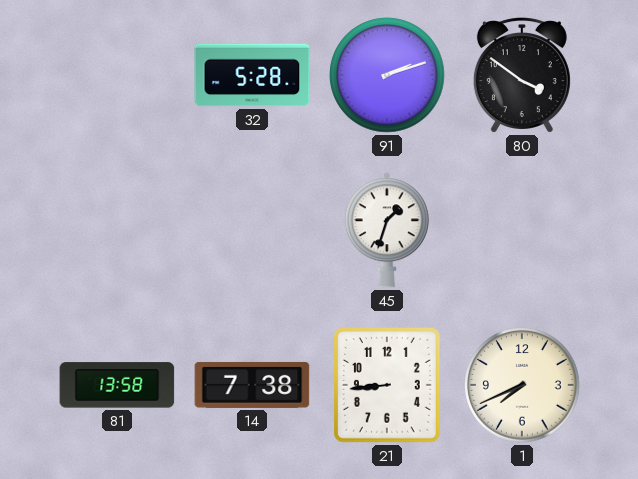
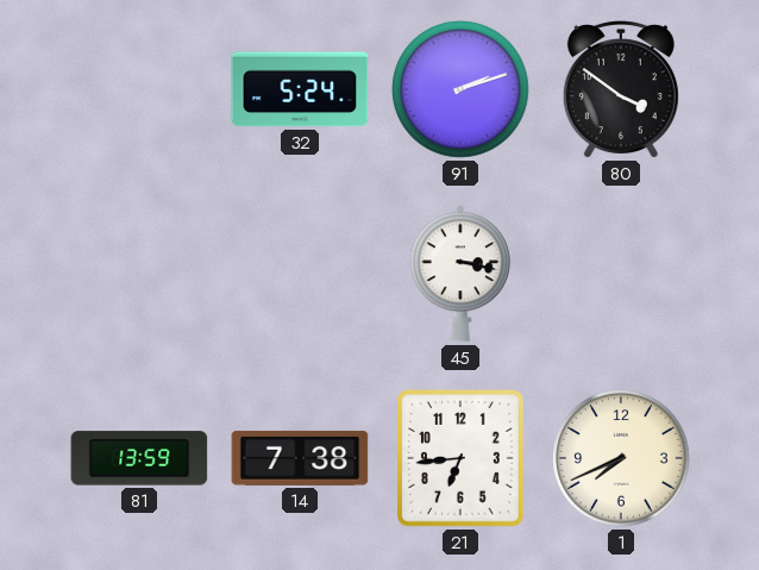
32: 5:28 -> 5:24
45: 1:33 -> 3:17
81: 13:58 -> 13:59
21: 8:44 -> 6:44
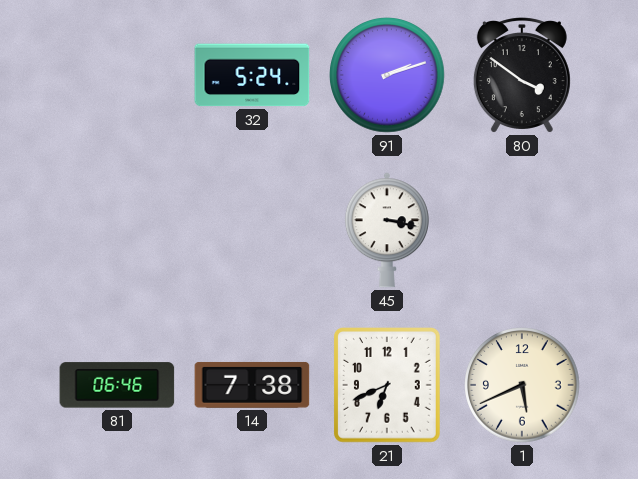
81: 13:59 -> 06:46
21: 6:44 -> 6:41
1: 7:41 -> 5:41
